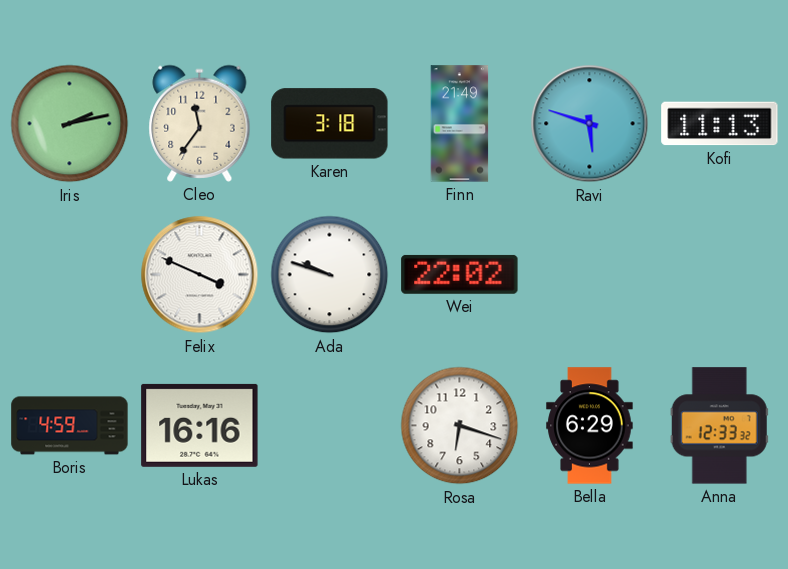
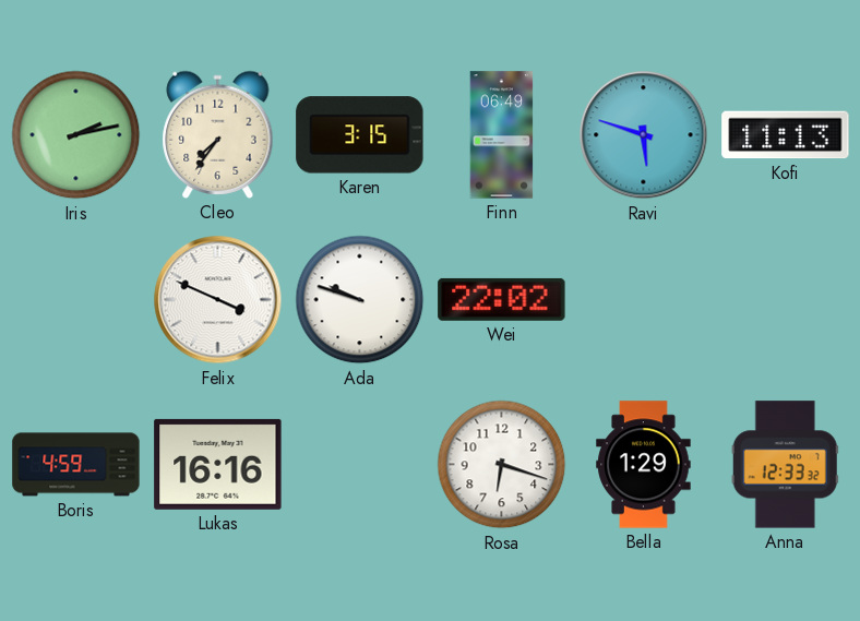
Cleo: 11:36 -> 7:36
Karen: 3:18 -> 3:15
Finn: 21:49 -> 06:49
Bella: 6:29 -> 1:29
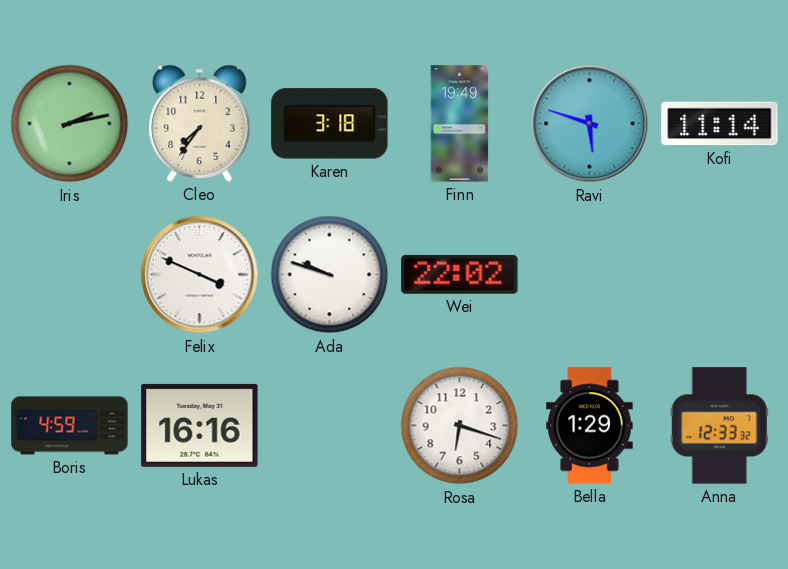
Karen: 3:15 -> 3:18
Finn: 06:49 -> 19:49
Kofi: 11:13 -> 11:14
